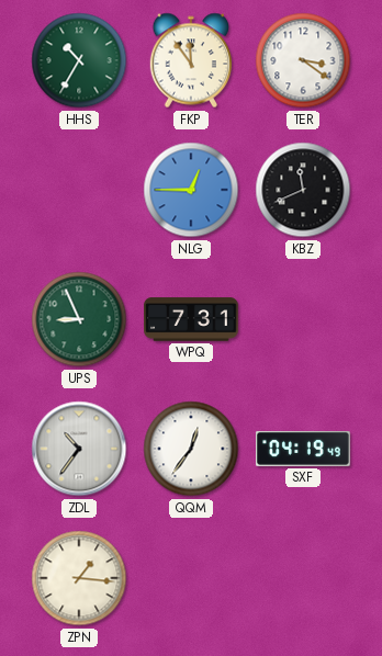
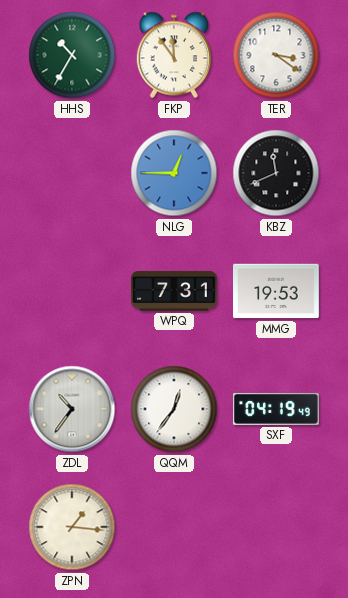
UPS: 8:56 -> none
MMG: none -> 19:53
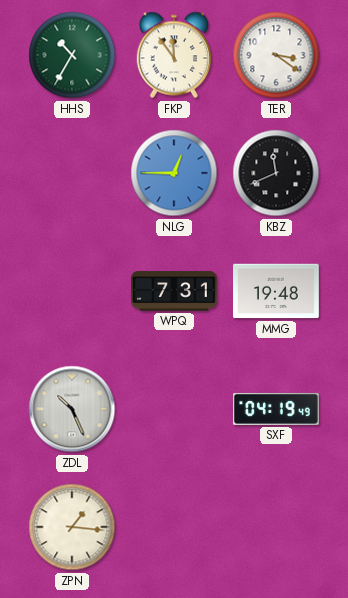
MMG: 19:53 -> 19:48
ZDL: 10:36 -> 10:26
QQM: 12:36 -> none
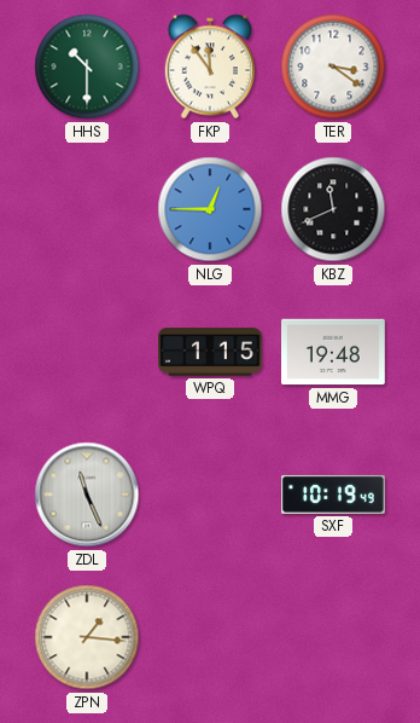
HHS: 10:35 -> 10:30
WPQ: 7:31 -> 1:15
ZDL: 10:26 -> 11:26
SXF: 04:19 -> 10:19
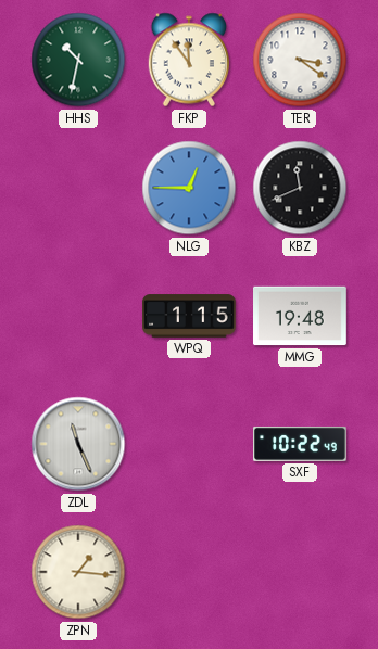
HHS: 10:30 -> 10:32
SXF: 10:19 -> 10:22
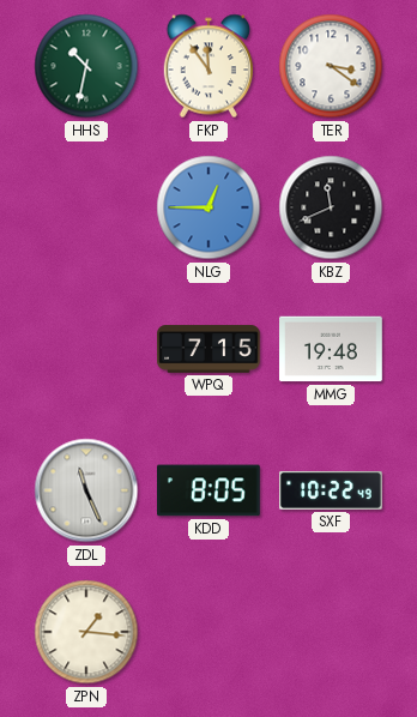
WPQ: 1:15 -> 7:15
KDD: none -> 8:05
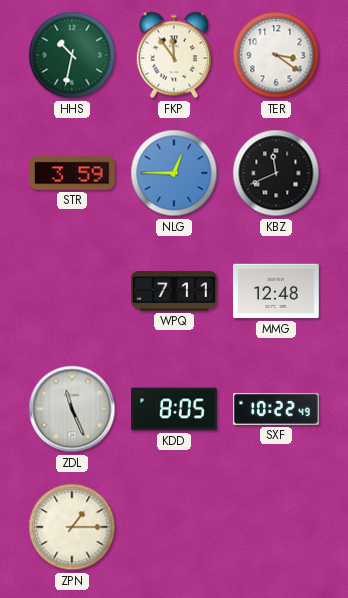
STR: none -> 3:59
WPQ: 7:15 -> 7:11
MMG: 19:48 -> 12:48
ZPN: 1:16 -> 1:15
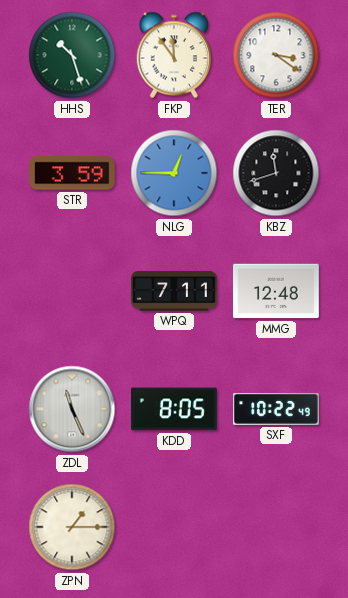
HHS: 10:32 -> 10:27
KBZ: 11:41 -> 11:42
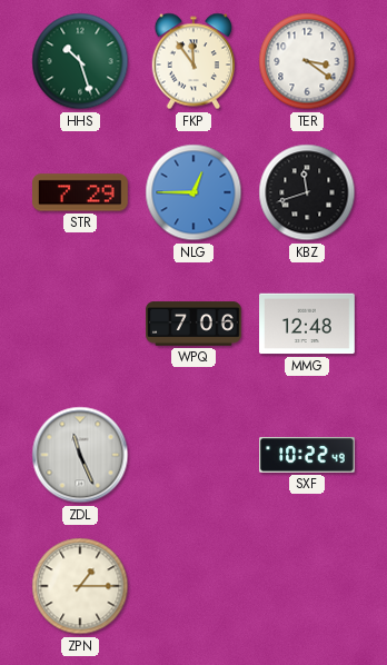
STR: 3:59 -> 7:29
WPQ: 7:11 -> 7:06
KDD: 8:05 -> none
